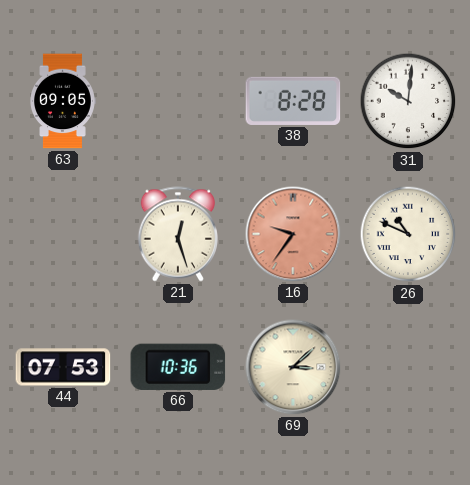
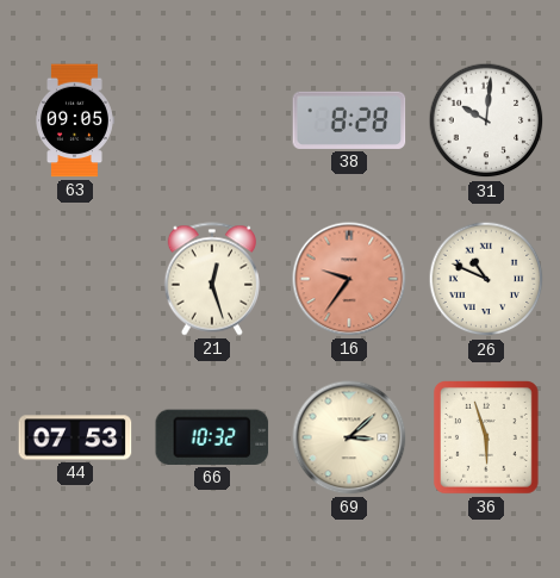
66: 10:36 -> 10:32
36: none -> 5:57
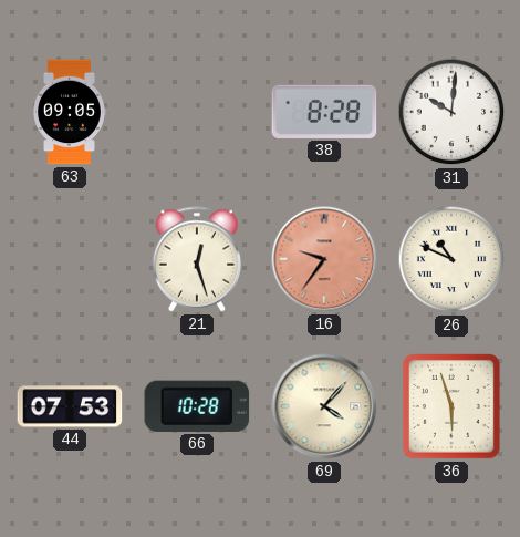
66: 10:32 -> 10:28
69: 3:08 -> 4:07
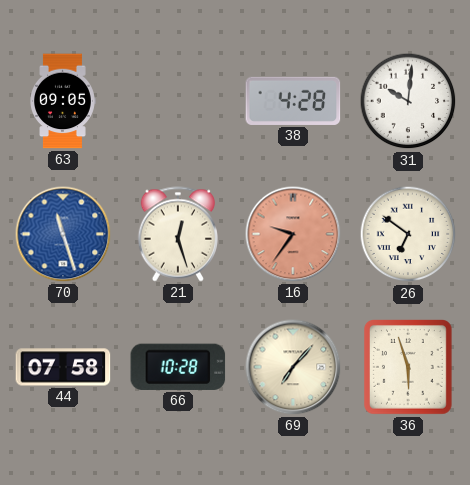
38: 8:28 -> 4:28
70: none -> 11:27
26: 10:49 -> 6:51
44: 07:53 -> 07:58
69: 4:07 -> 7:07
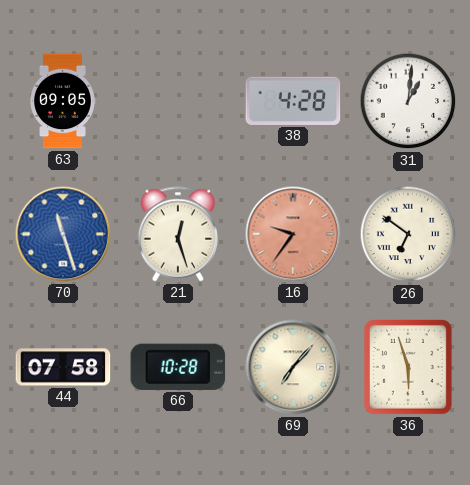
31: 10:01 -> 1:01
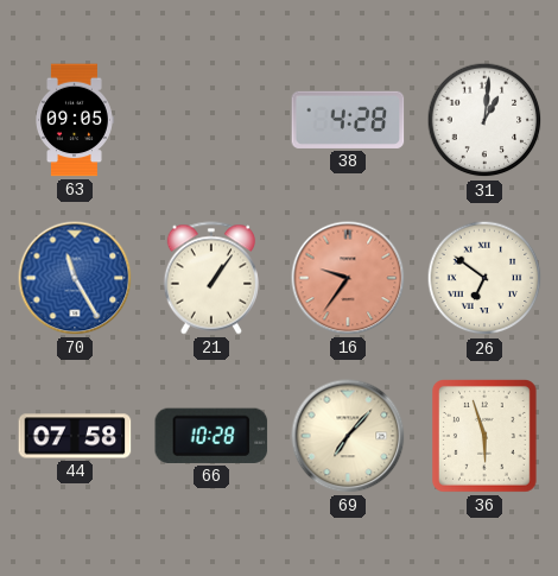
70: 11:27 -> 11:25
21: 12:27 -> 1:06
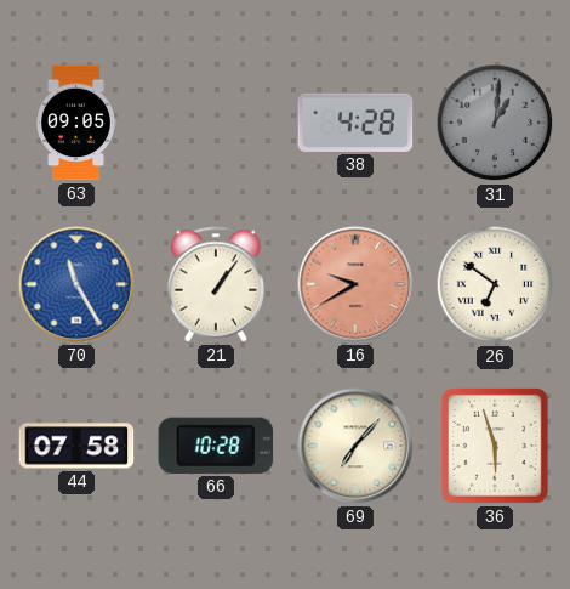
31 dial: white -> grey
16: 9:36 -> 9:40
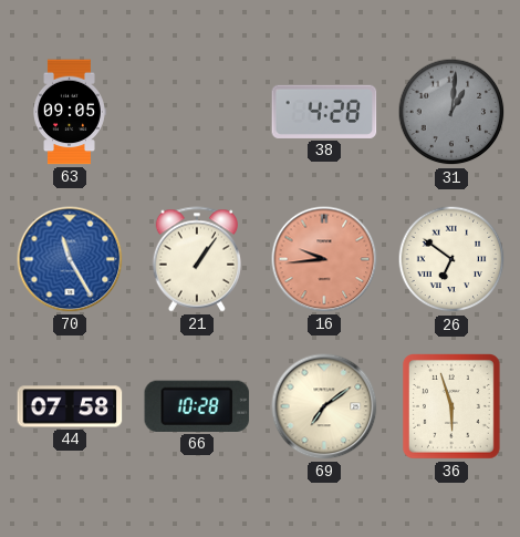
16: 9:40 -> 9:44
69: 7:07 -> 7:09
